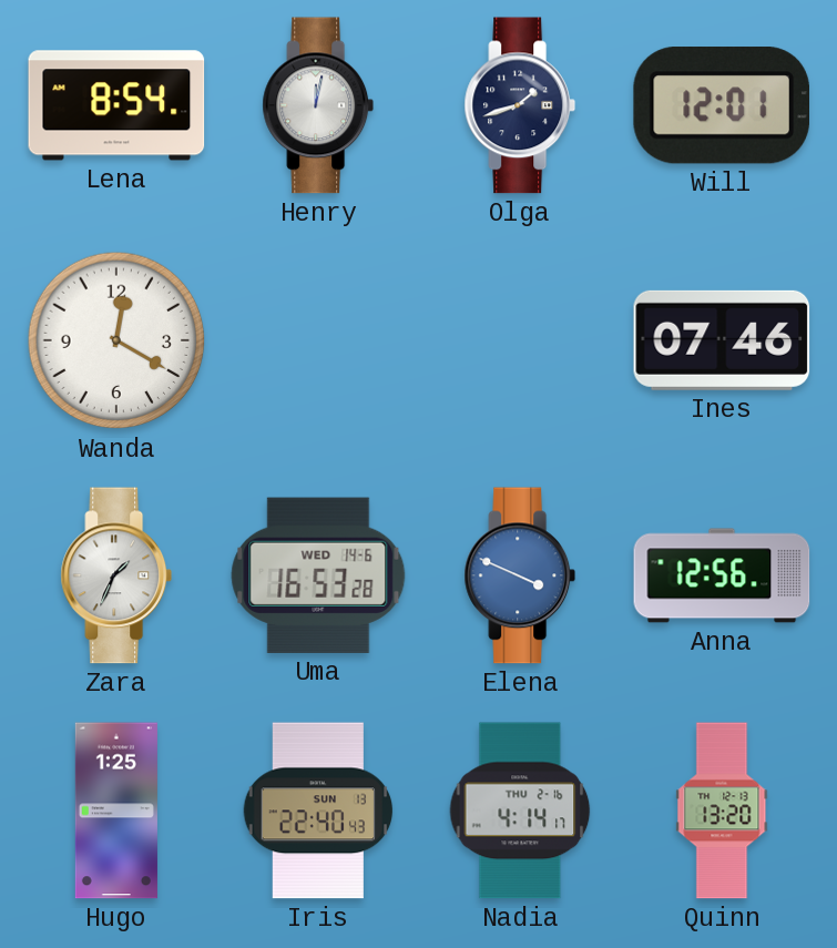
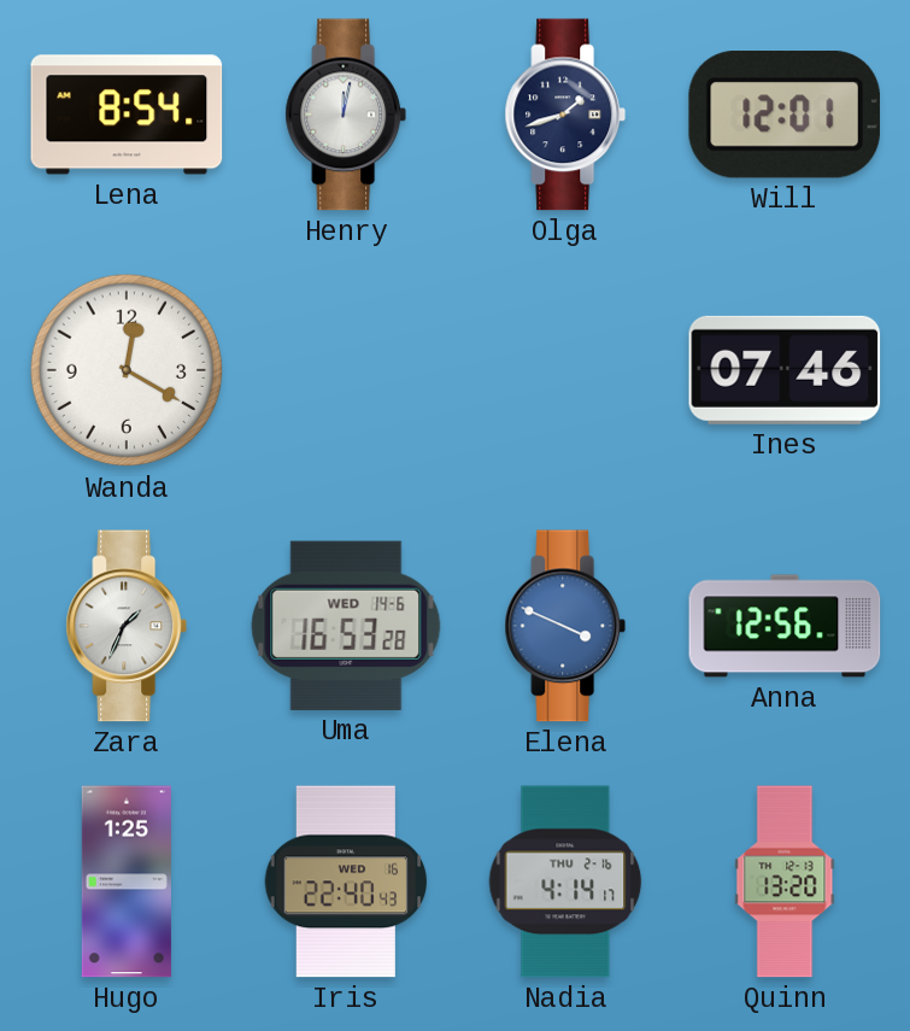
Iris date: SUN 13 -> WED 16
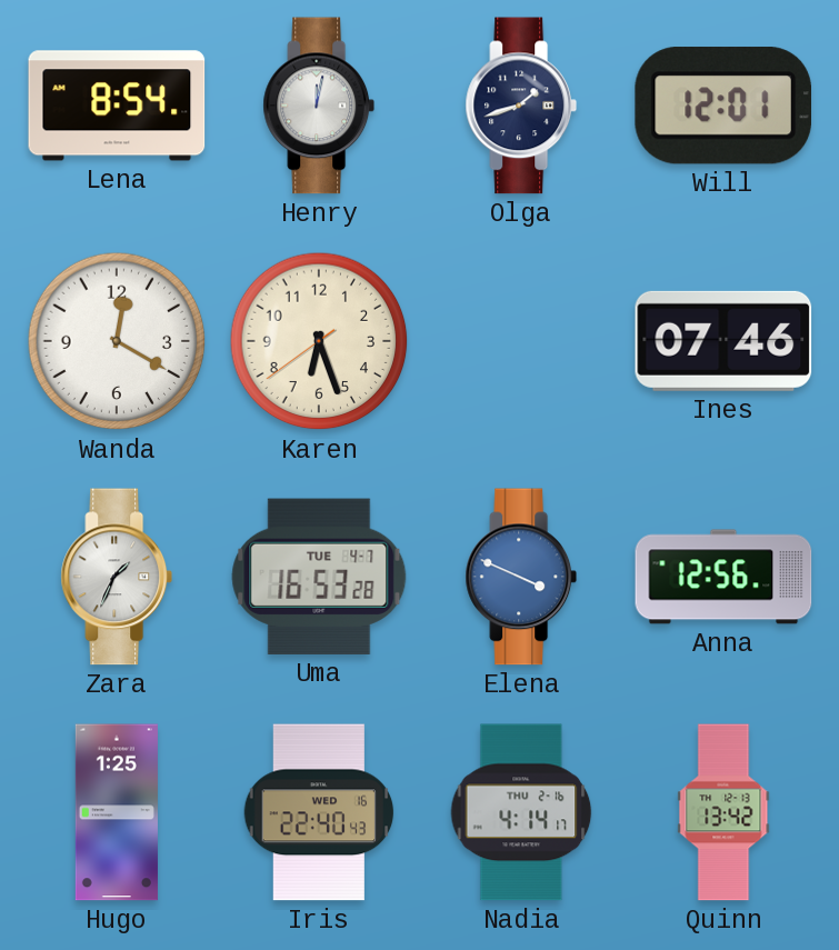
Karen: none -> 6:26
Uma date: WED 14-6 -> TUE 4-7
Quinn: 13:20 -> 13:42
